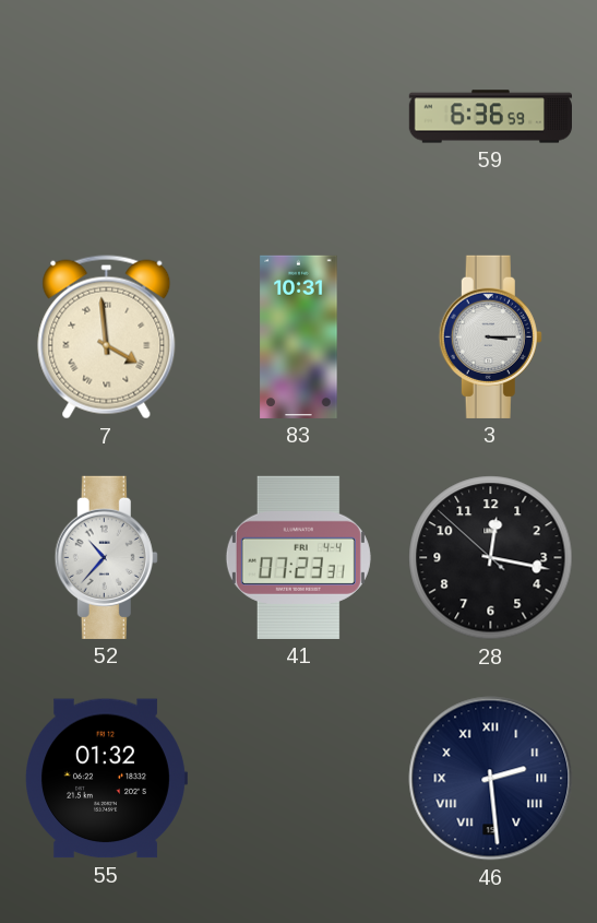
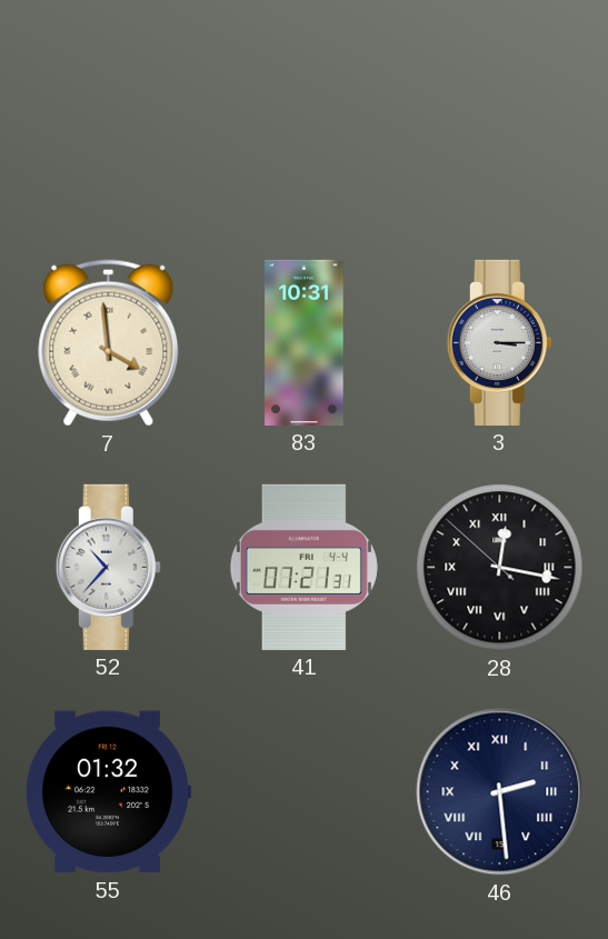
59: 6:36 -> none
41: 07:23 -> 07:21
28 numerals: Arabic -> Roman
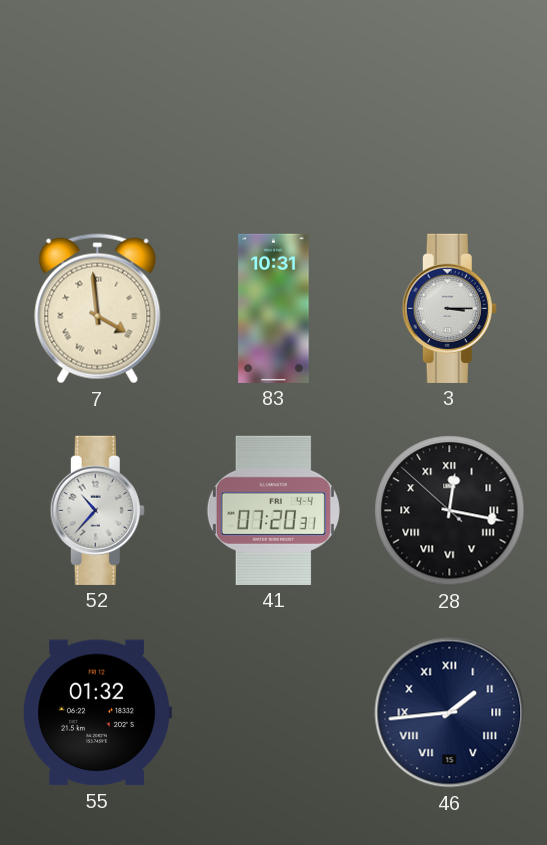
41: 07:21 -> 07:20
46: 2:29 -> 1:44
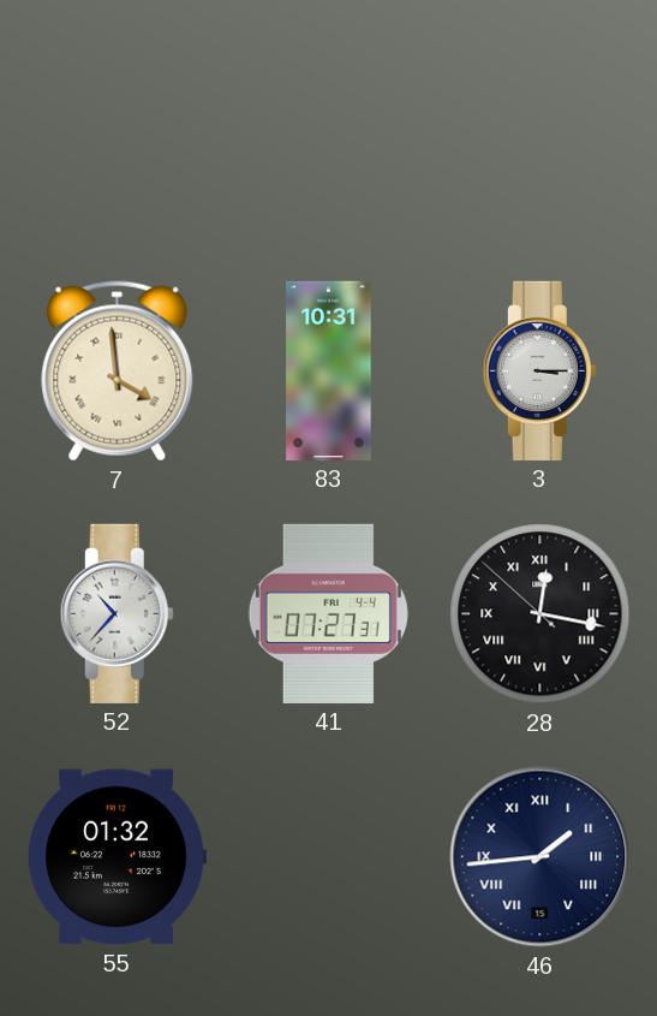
41: 07:20 -> 07:27
